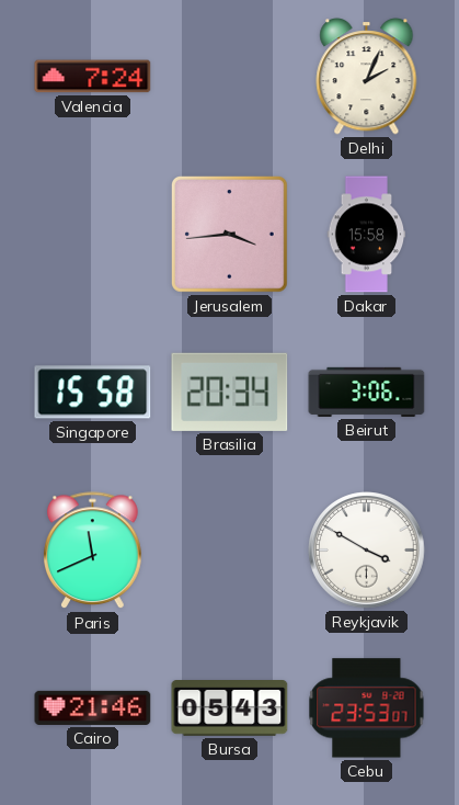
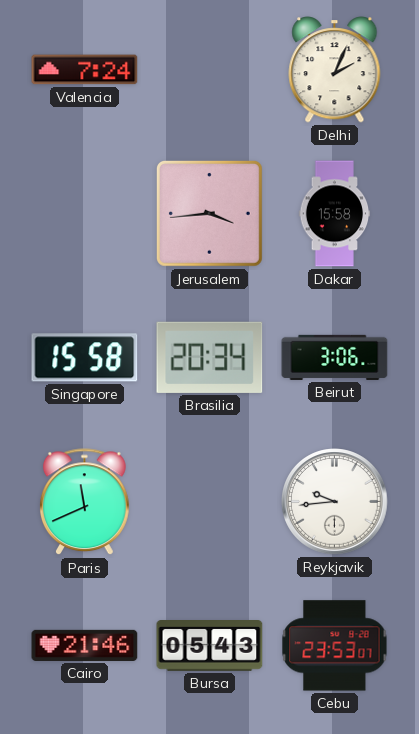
Reykjavik: 3:50 -> 9:44
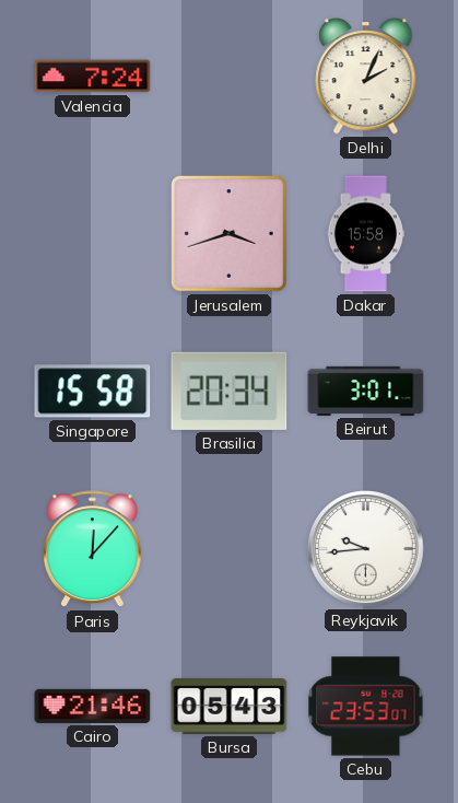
Jerusalem: 3:44 -> 3:42
Beirut: 3:06 -> 3:01
Paris: 11:41 -> 12:07
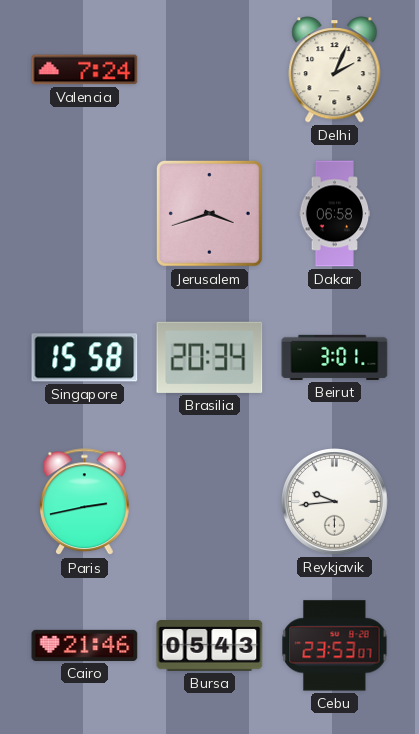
Dakar: 15:58 -> 06:58
Paris: 12:07 -> 2:43
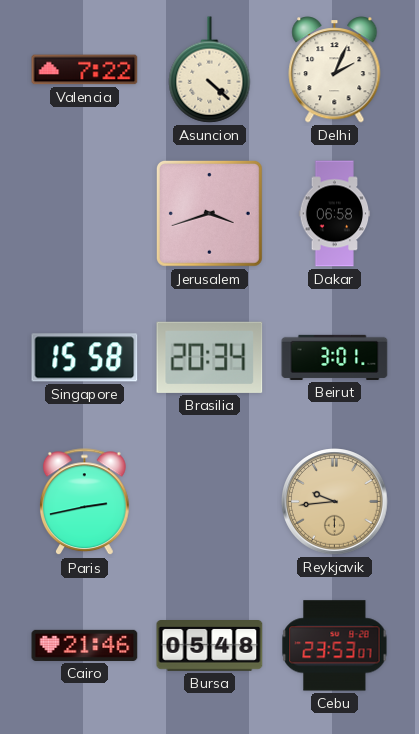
Valencia: 7:24 -> 7:22
Asuncion: none -> 4:22
Reykjavik dial: white -> champagne
Bursa: 05:43 -> 05:48
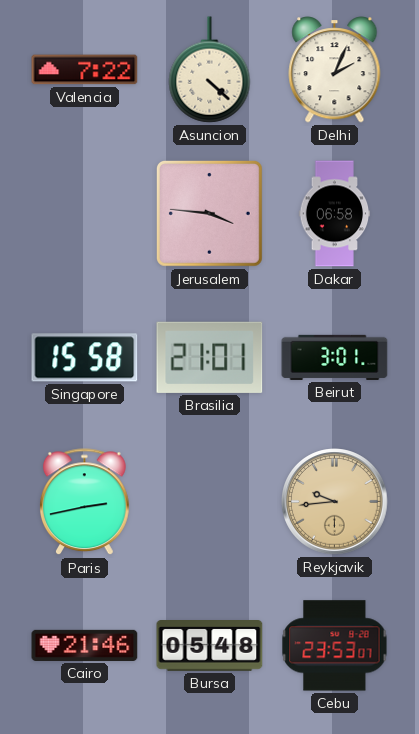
Jerusalem: 3:42 -> 3:46
Brasilia: 20:34 -> 21:01
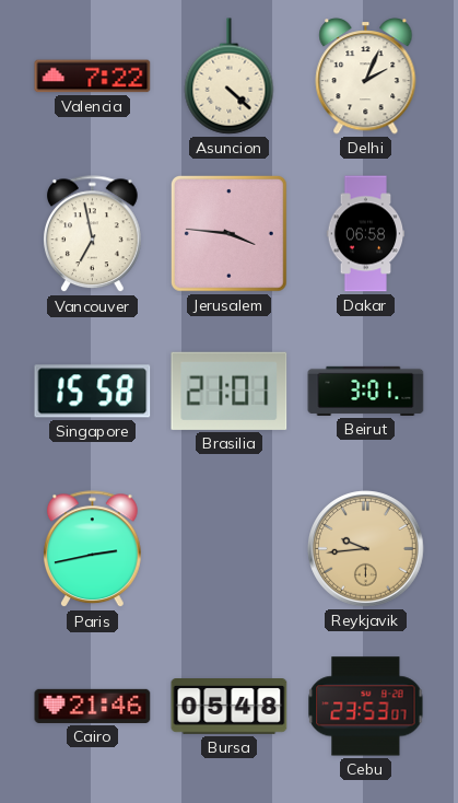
Vancouver: none -> 6:58
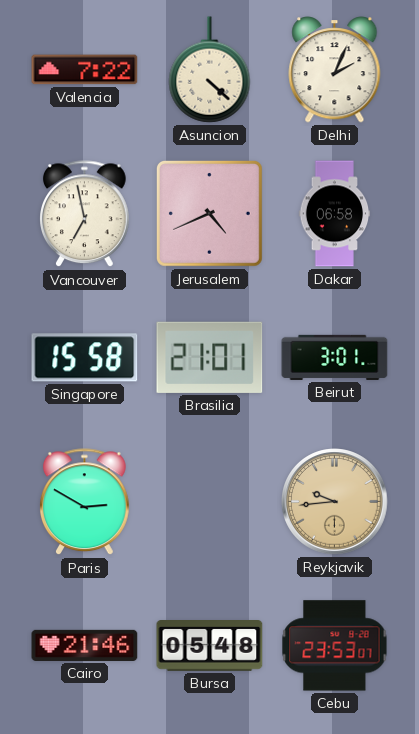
Jerusalem: 3:46 -> 4:41
Paris: 2:43 -> 2:50
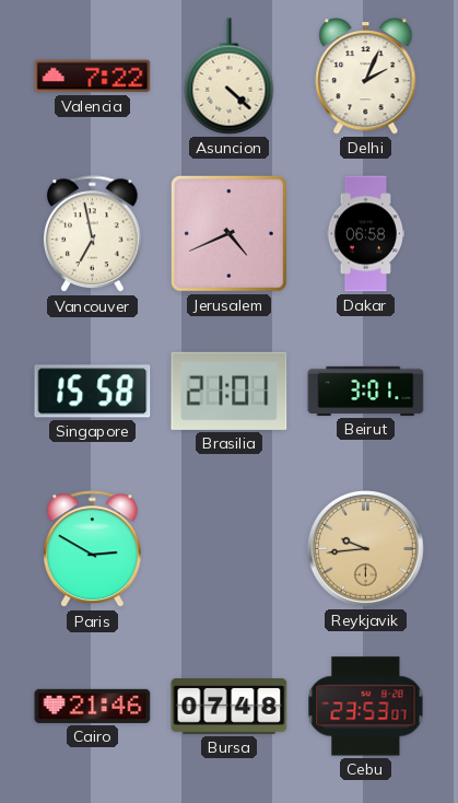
Bursa: 05:48 -> 07:48
